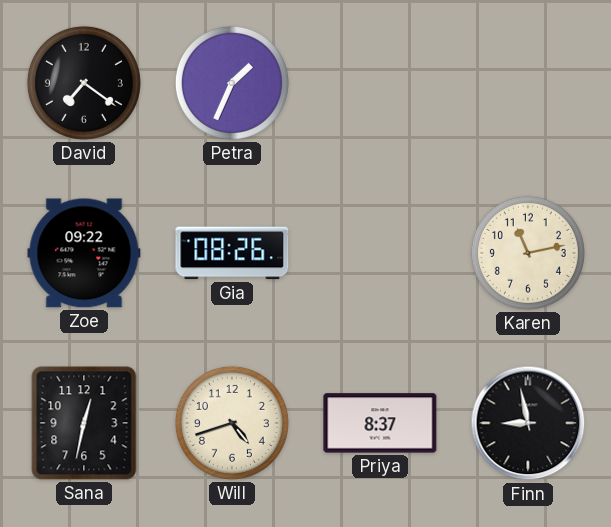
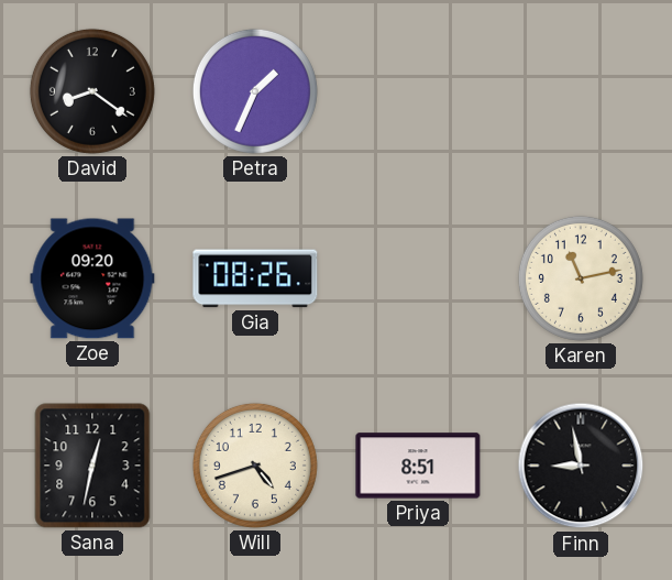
David: 7:21 -> 8:21
Zoe: 09:22 -> 09:20
Priya: 8:37 -> 8:51
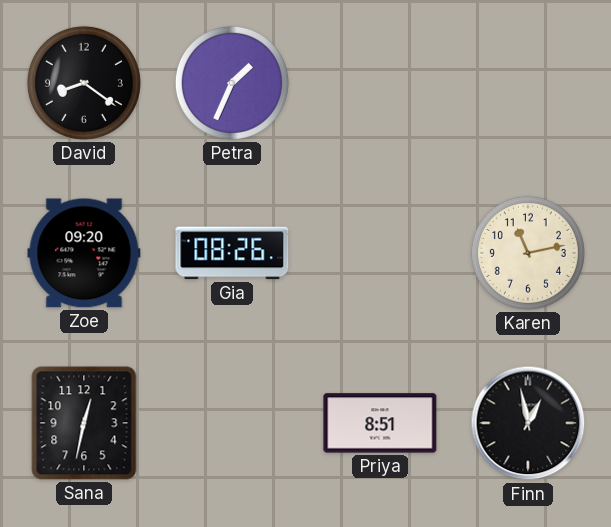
Will: 4:42 -> none
Finn: 8:58 -> 12:58
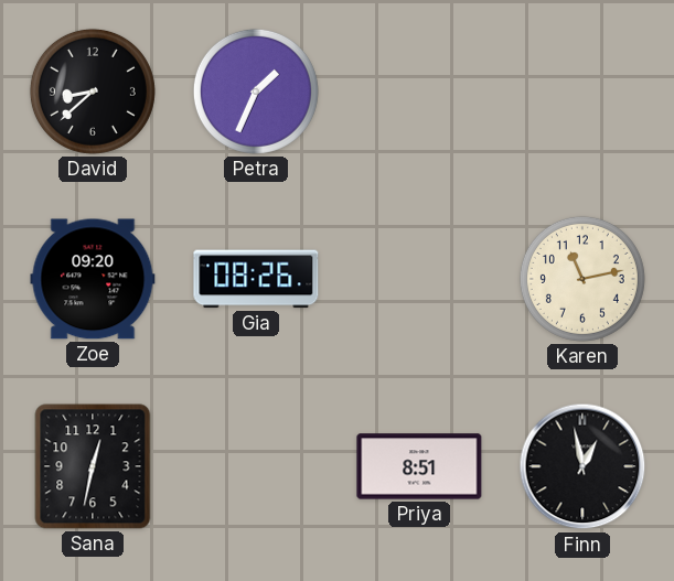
David: 8:21 -> 8:38
